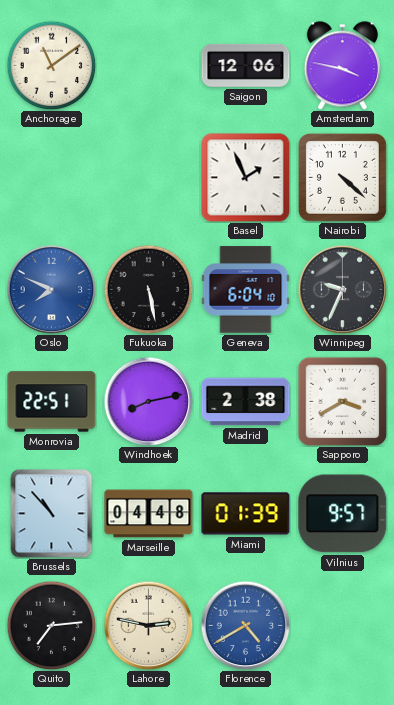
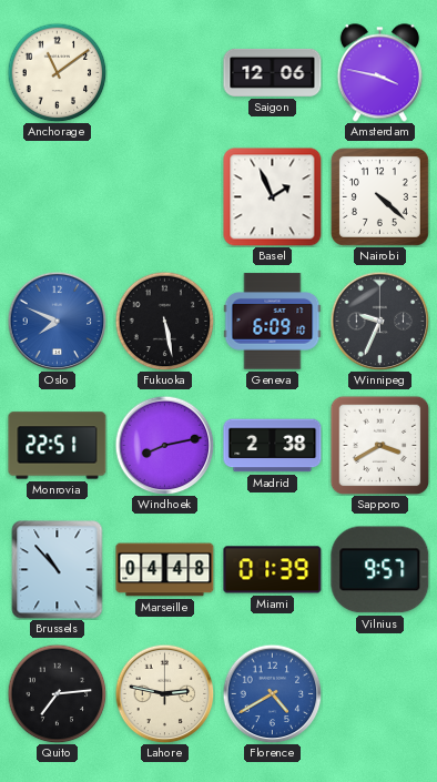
Geneva: 6:04 -> 6:09
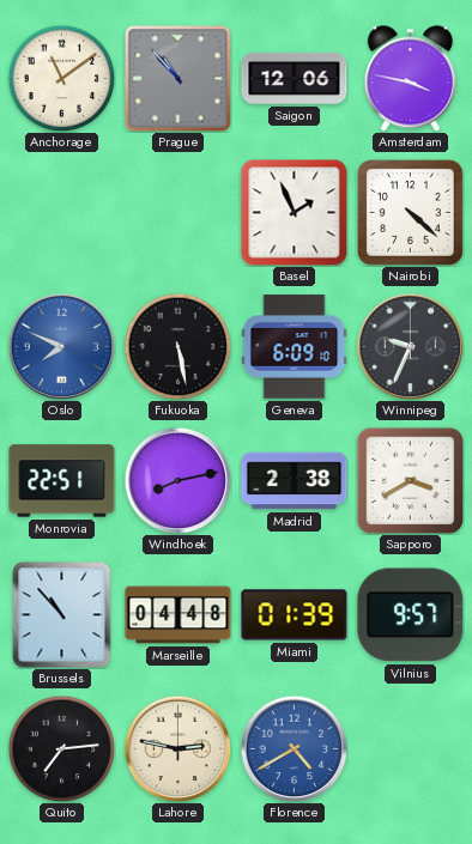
Prague: none -> 10:53
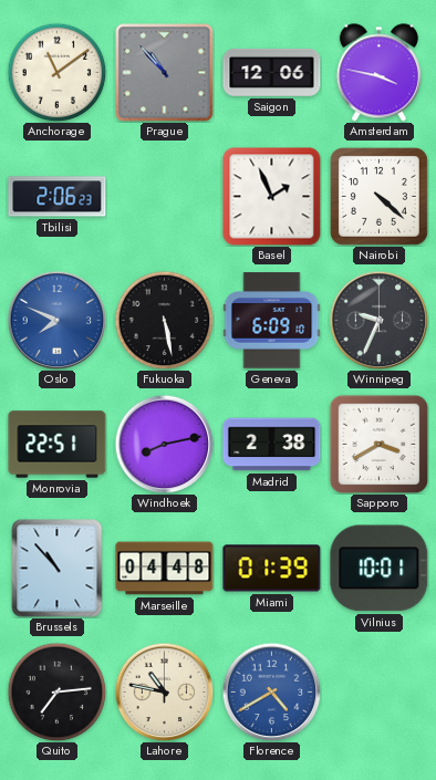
Tbilisi: none -> 2:06
Vilnius: 9:57 -> 10:01
Lahore: 2:47 -> 10:47
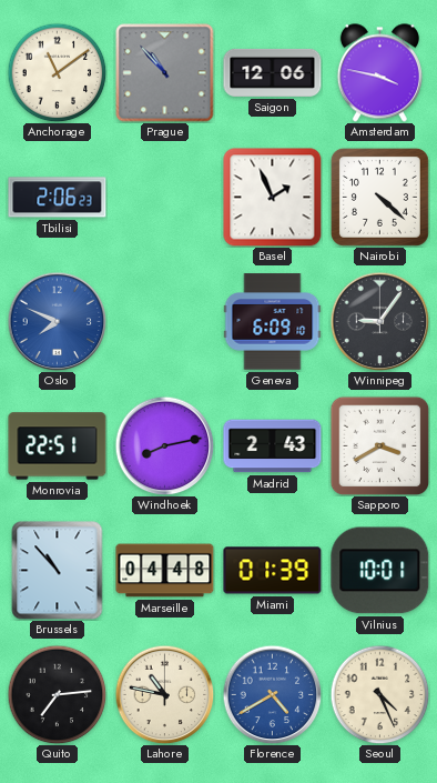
Fukuoka: 5:28 -> none
Winnipeg: 9:34 -> 9:06
Madrid: 2:38 -> 2:43
Seoul: none -> 4:26
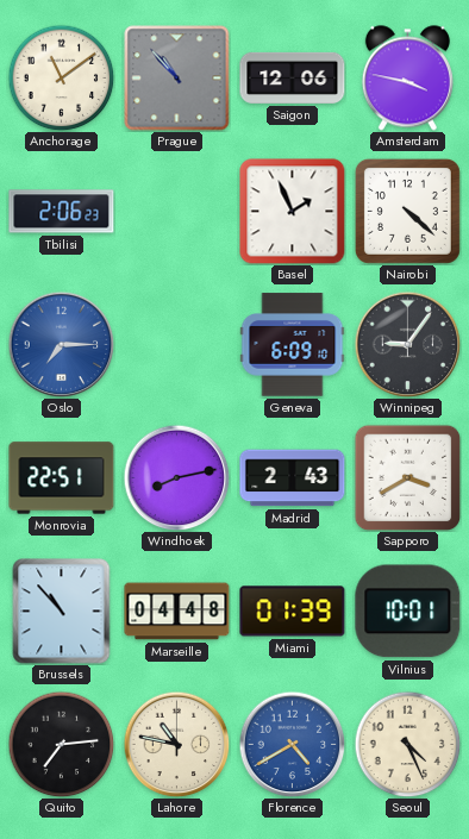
Oslo: 7:49 -> 7:15
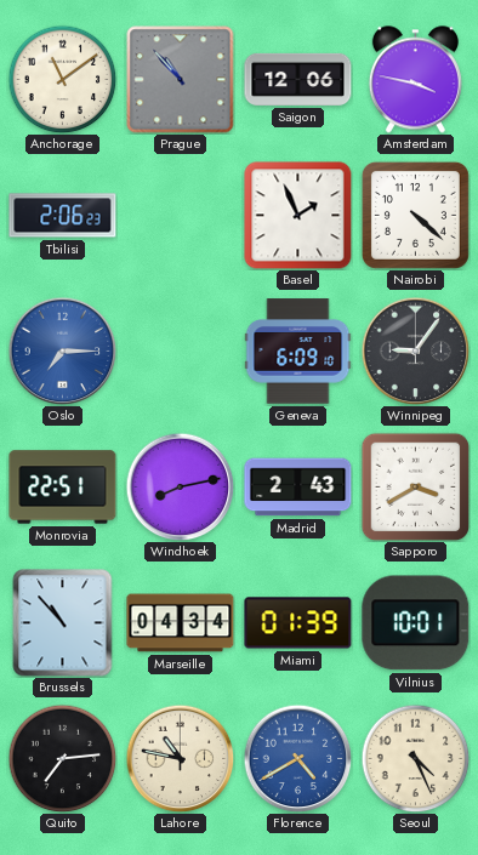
Marseille: 04:48 -> 04:34
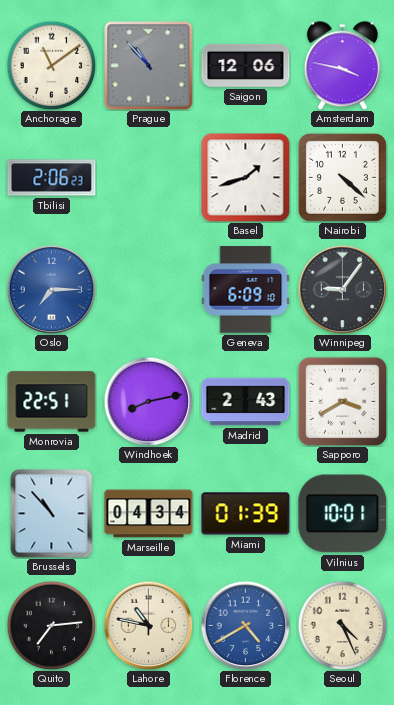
Basel: 1:56 -> 1:42
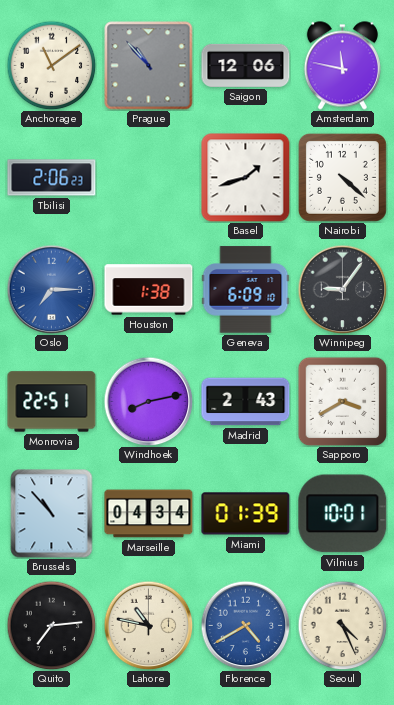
Amsterdam: 3:47 -> 11:47
Houston: none -> 1:38
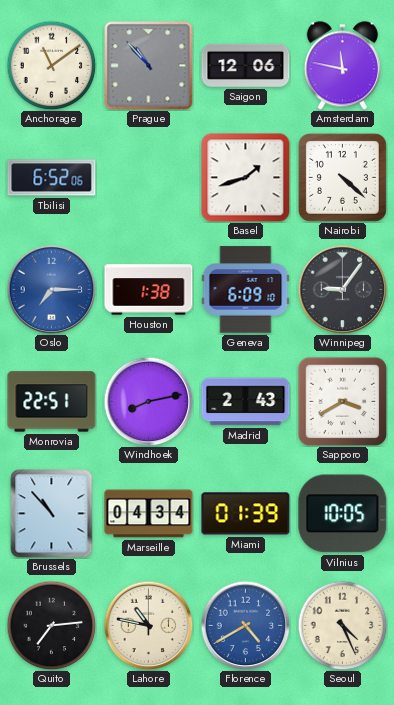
Tbilisi: 2:06 -> 6:52
Vilnius: 10:01 -> 10:05
